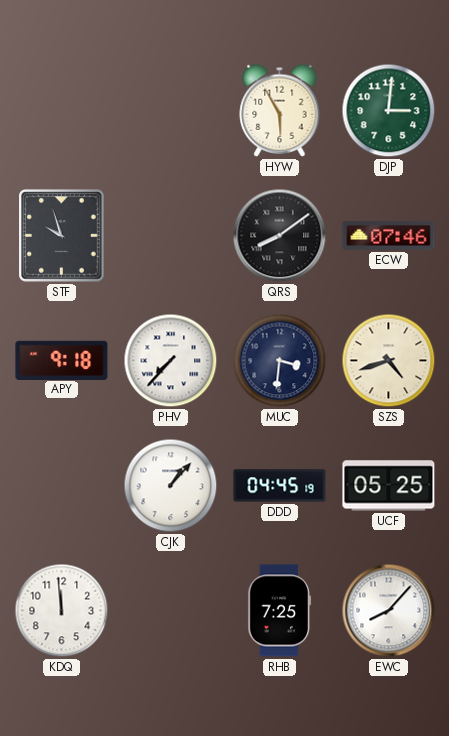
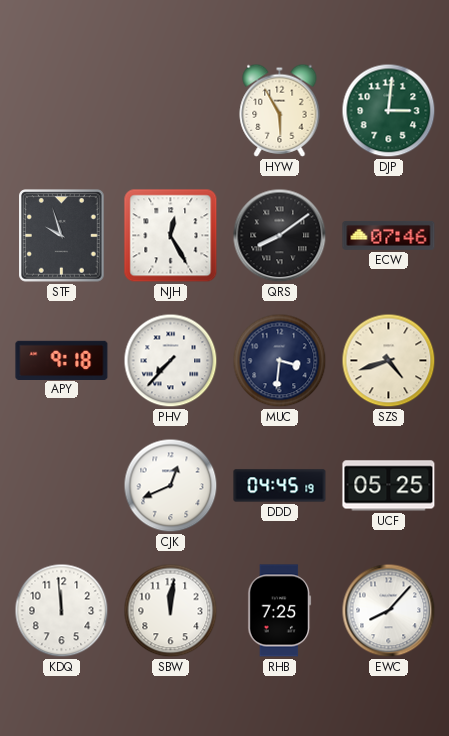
NJH: none -> 12:25
CJK: 1:07 -> 12:41
SBW: none -> 12:01
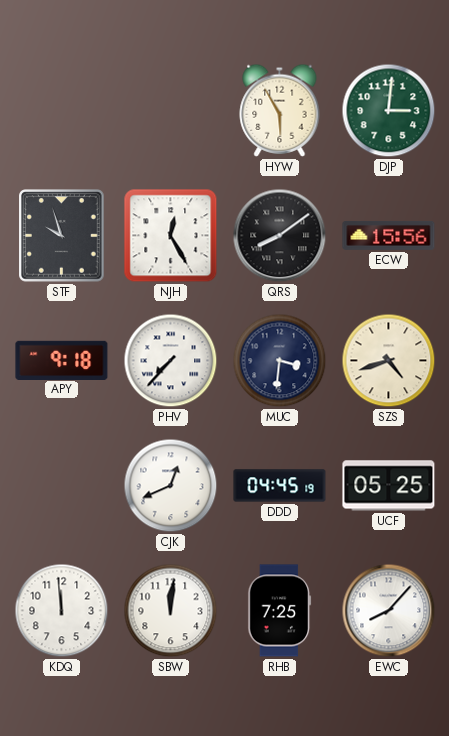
ECW: 07:46 -> 15:56
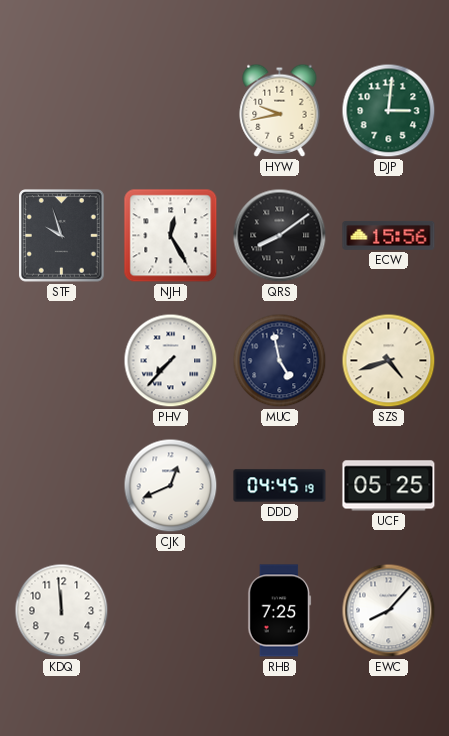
HYW: 5:55 -> 9:43
APY: 9:18 -> none
MUC: 3:31 -> 4:58
SBW: 12:01 -> none
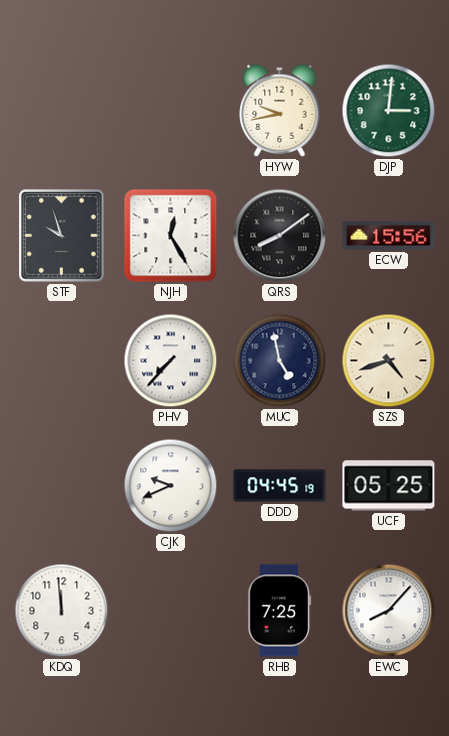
CJK: 12:41 -> 9:41
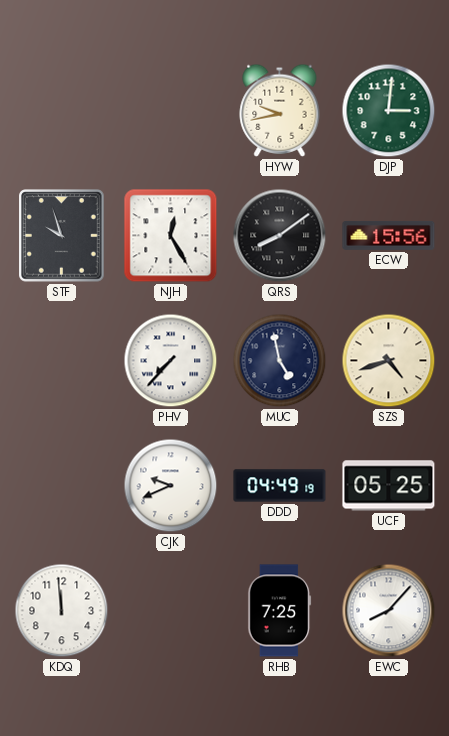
DDD: 04:45 -> 04:49
